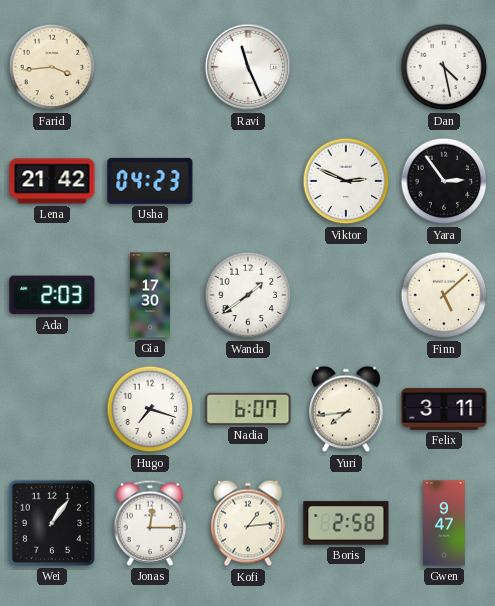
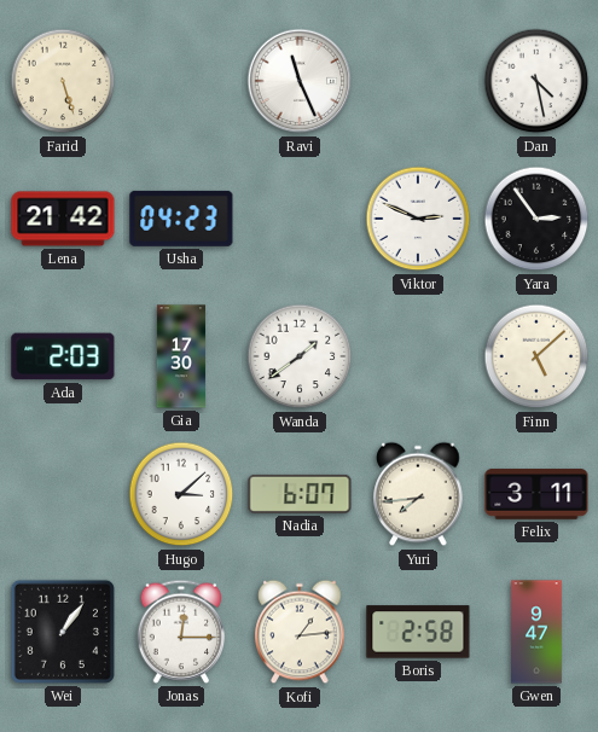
Farid: 3:44 -> 5:27
Hugo: 7:18 -> 3:08
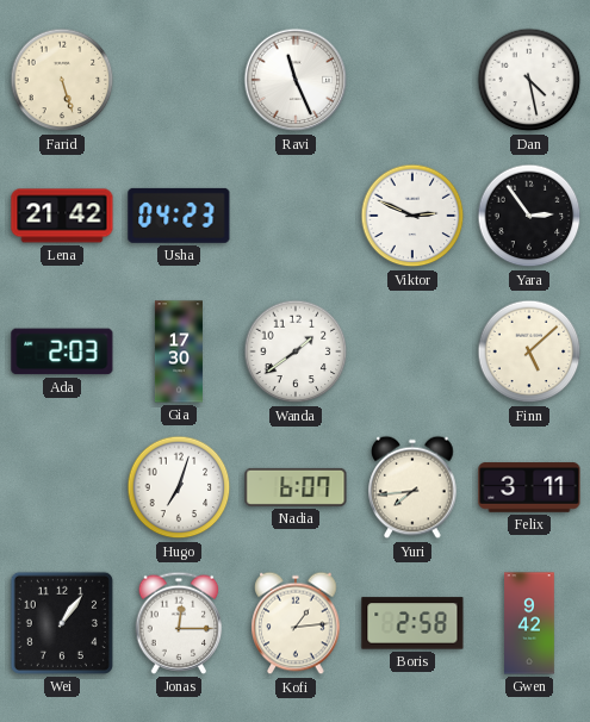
Hugo: 3:08 -> 7:03
Gwen: 9:47 -> 9:42
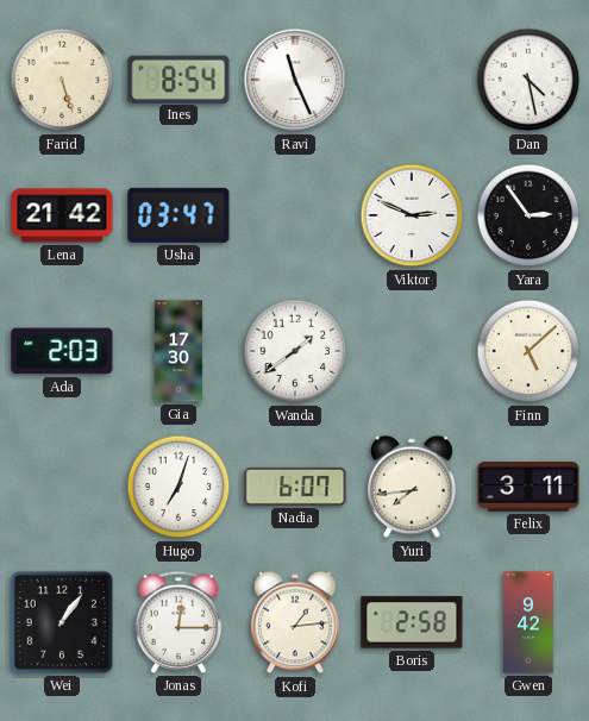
Ines: none -> 8:54
Usha: 04:23 -> 03:47
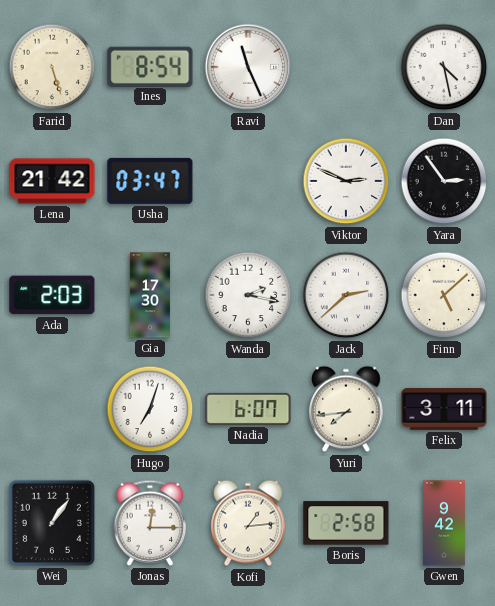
Wanda: 1:39 -> 2:17
Jack: none -> 2:38
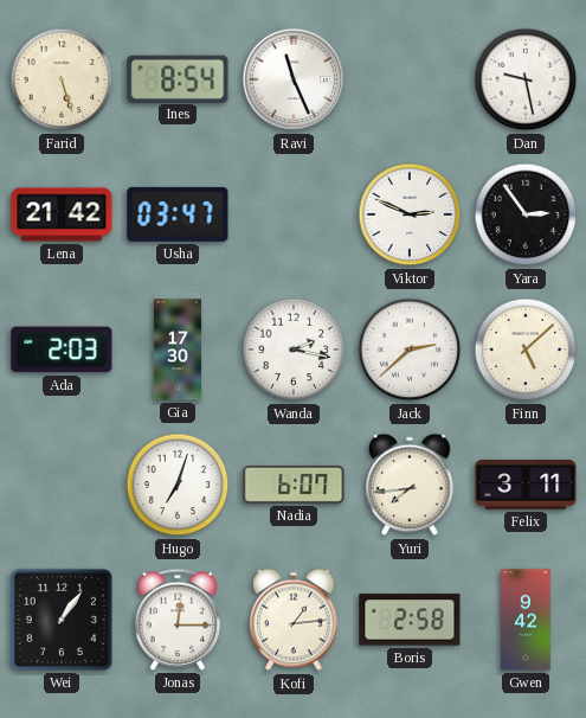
Dan: 4:28 -> 9:28
